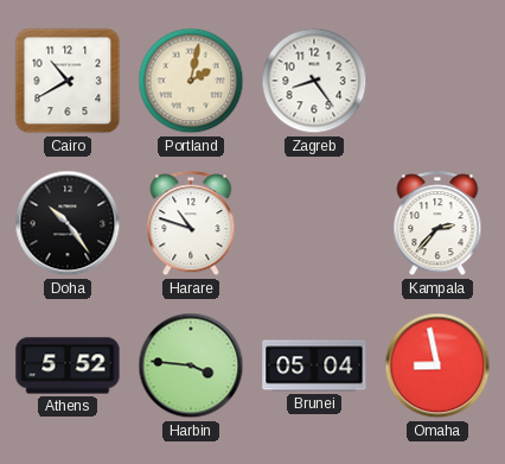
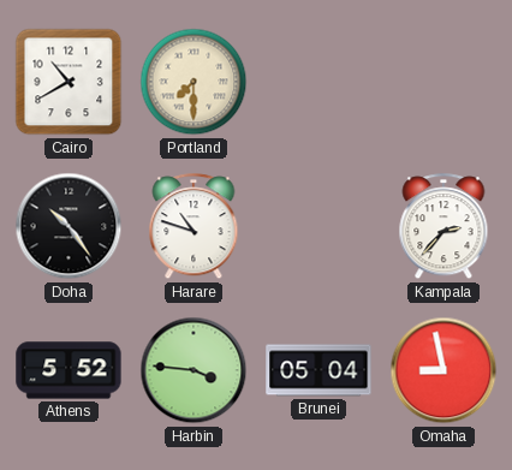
Portland: 2:02 -> 7:30
Zagreb: 8:24 -> none
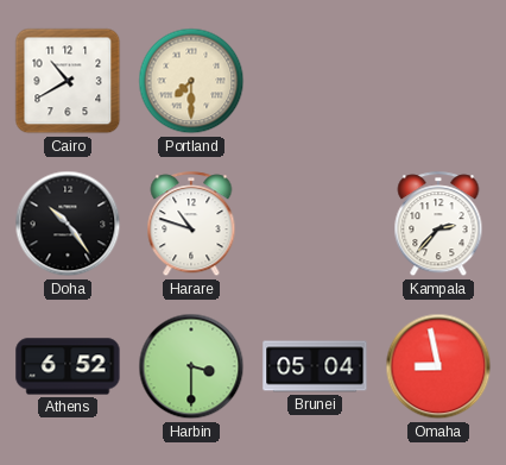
Athens: 5:52 -> 6:52
Harbin: 3:46 -> 3:30
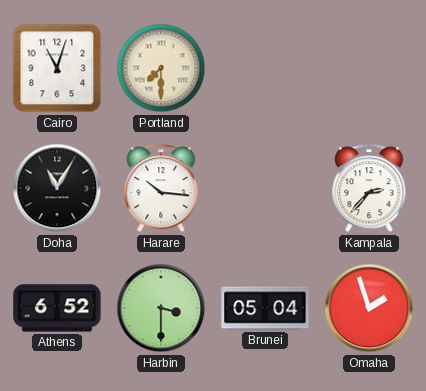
Cairo: 10:40 -> 11:03
Doha: 10:24 -> 11:05
Harare: 10:48 -> 10:16
Omaha: 8:58 -> 1:57
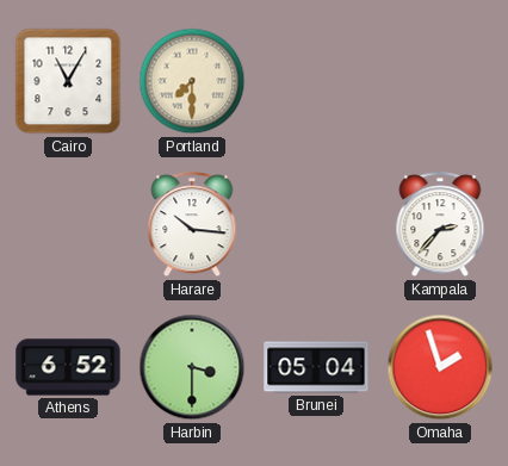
Cairo: 11:03 -> 11:05
Doha: 11:05 -> none
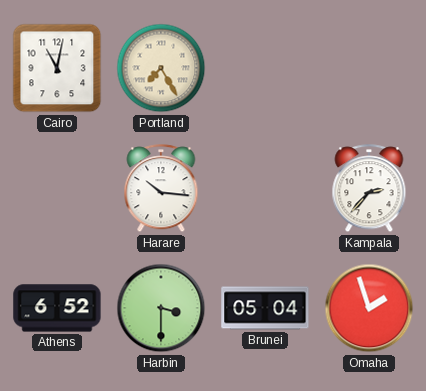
Cairo: 11:05 -> 11:02
Portland: 7:30 -> 7:25
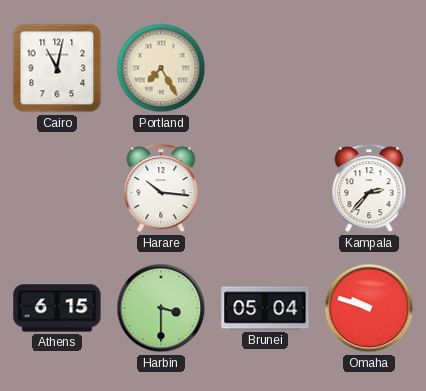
Athens: 6:52 -> 6:15
Omaha: 1:57 -> 9:48
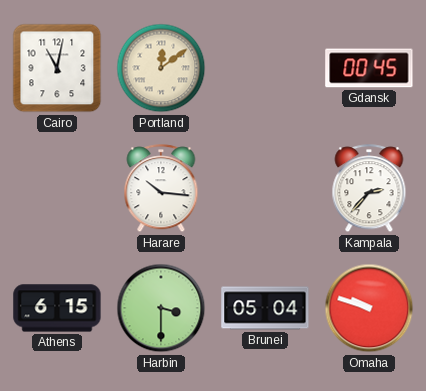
Portland: 7:25 -> 12:09
Gdansk: none -> 00:45
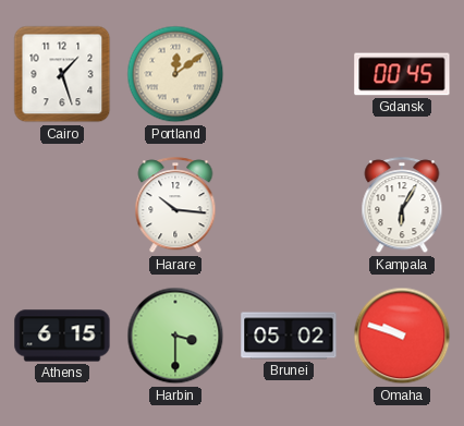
Cairo: 11:02 -> 1:27
Kampala: 2:37 -> 6:05
Brunei: 05:04 -> 05:02
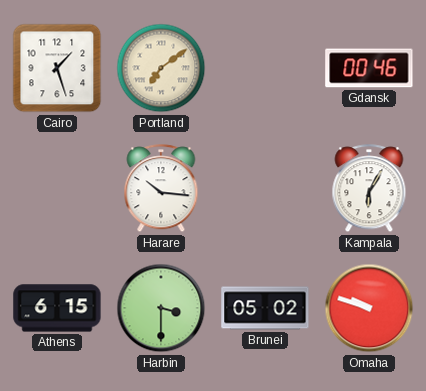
Portland: 12:09 -> 7:09
Gdansk: 00:45 -> 00:46
